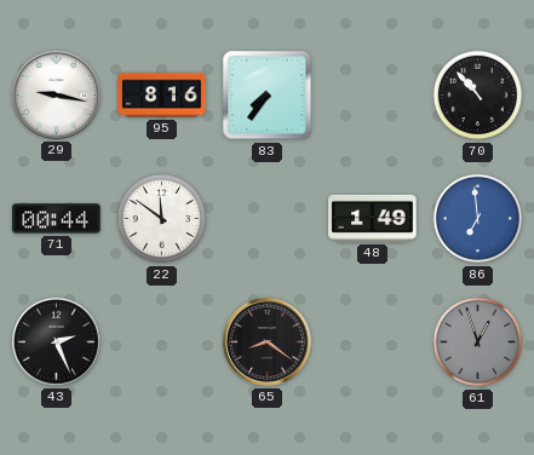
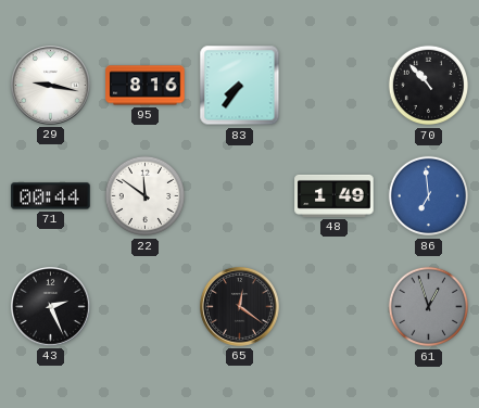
65: 8:21 -> 12:21
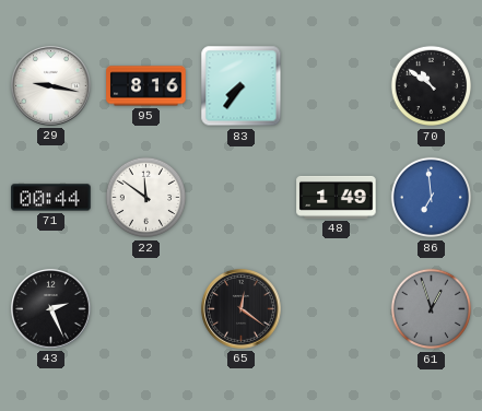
70: 10:53 -> 10:51
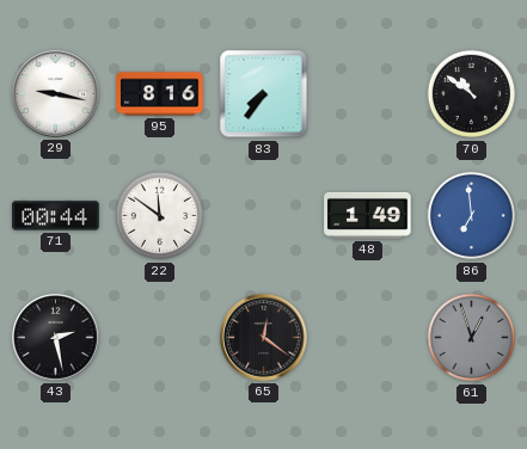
43: 2:26 -> 2:28
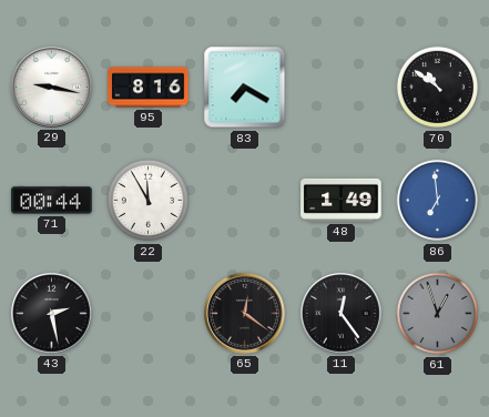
83: 7:36 -> 7:20
22: 11:51 -> 11:55
11: none -> 12:24
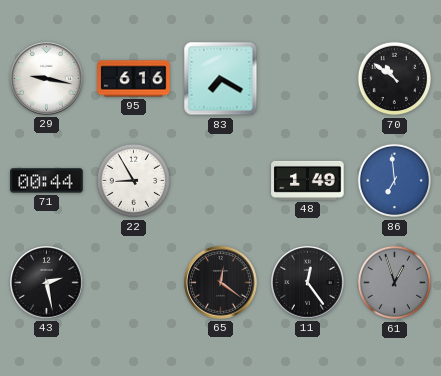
95: 8:16 -> 6:16
22: 11:55 -> 8:55
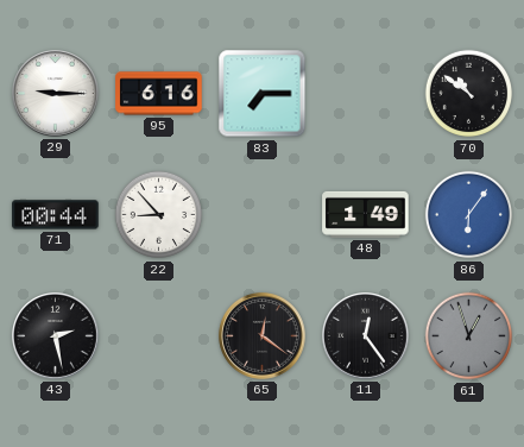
29: 9:17 -> 9:15
83: 7:20 -> 7:15
22: 8:55 -> 8:53
86: 6:59 -> 6:06
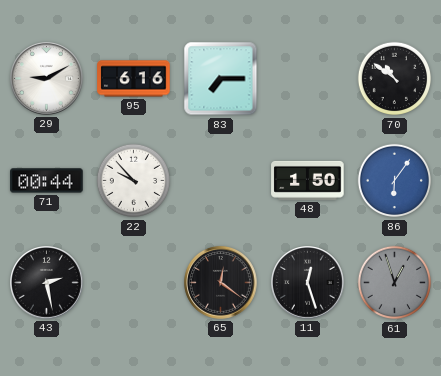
29: 9:15 -> 9:10
22: 8:53 -> 9:53
48: 1:49 -> 1:50
11: 12:24 -> 12:27
